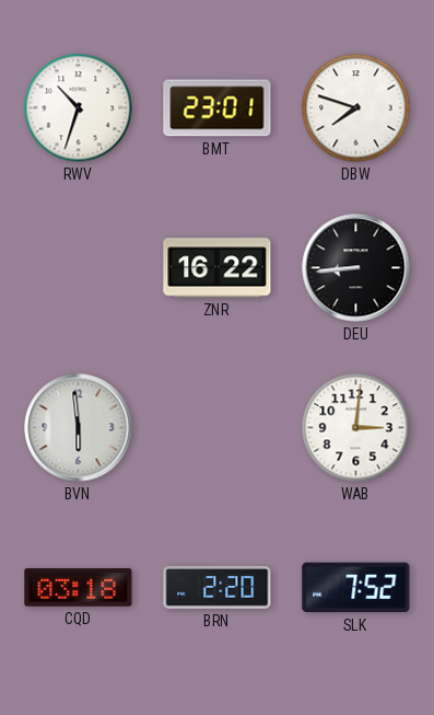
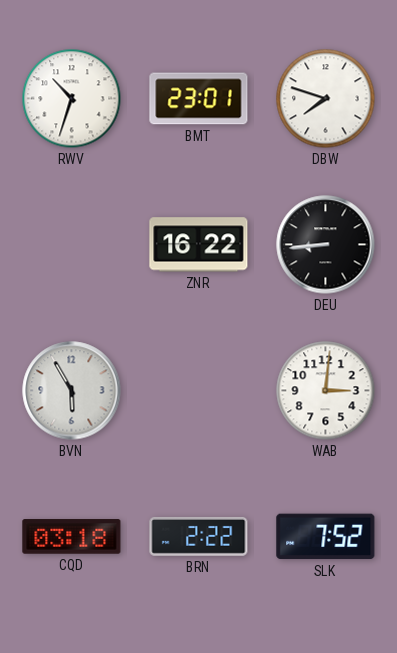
BVN: 5:59 -> 5:55
BRN: 2:20 -> 2:22
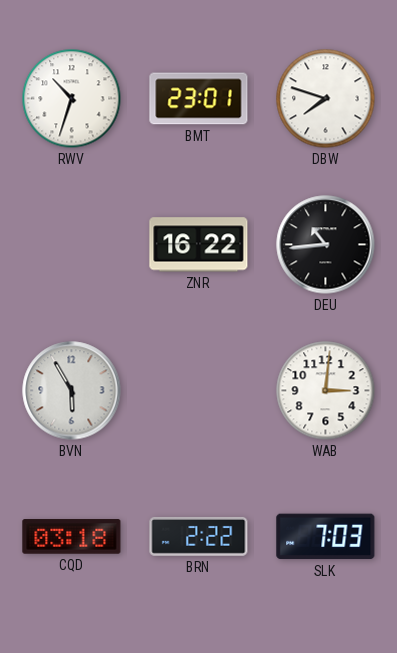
DEU: 8:44 -> 10:44
SLK: 7:52 -> 7:03
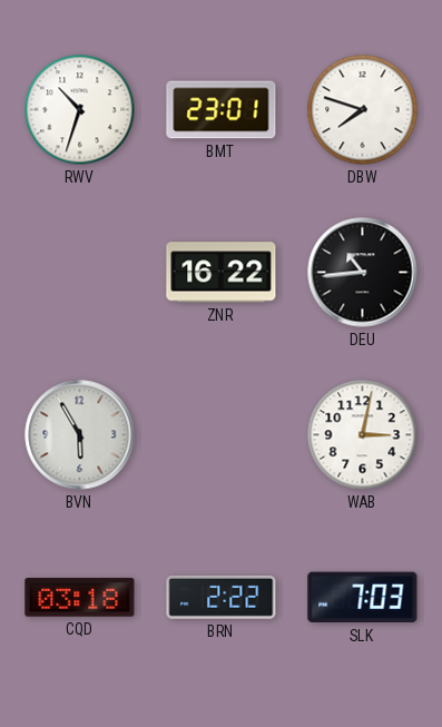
WAB: 3:01 -> 3:02
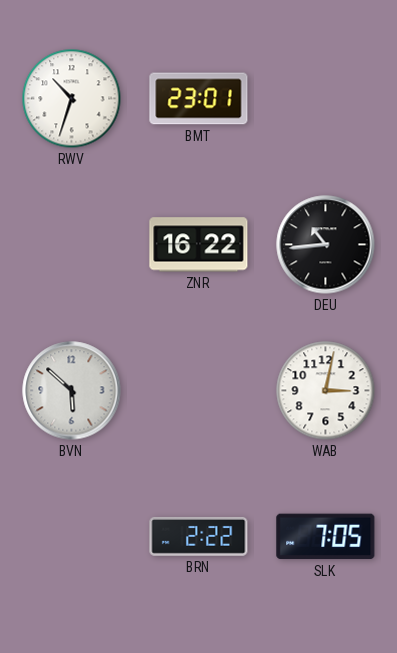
DBW: 7:48 -> none
BVN: 5:55 -> 5:52
CQD: 03:18 -> none
SLK: 7:03 -> 7:05
